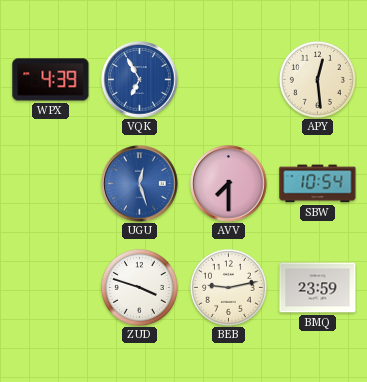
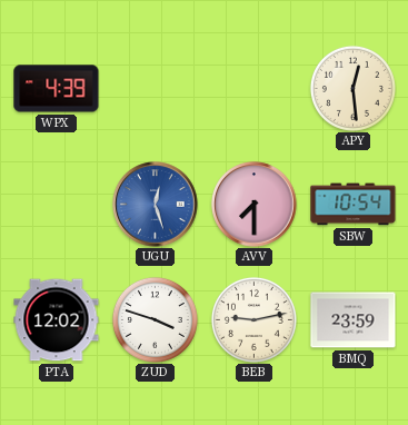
VQK: 6:55 -> none
PTA: none -> 12:02
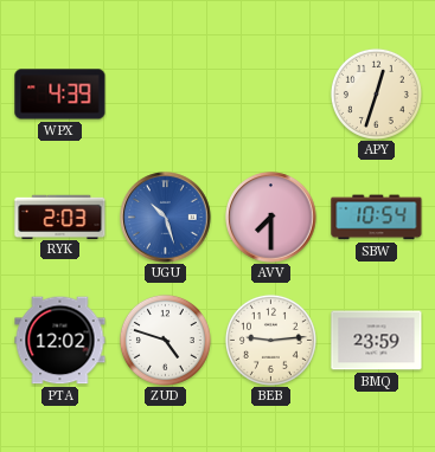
APY: 12:29 -> 12:33
RYK: none -> 2:03
UGU: 12:27 -> 10:27
ZUD: 3:48 -> 4:48
BEB: 9:13 -> 9:14
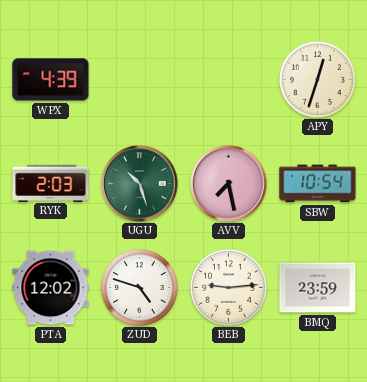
UGU dial: blue -> green
AVV: 7:30 -> 7:28
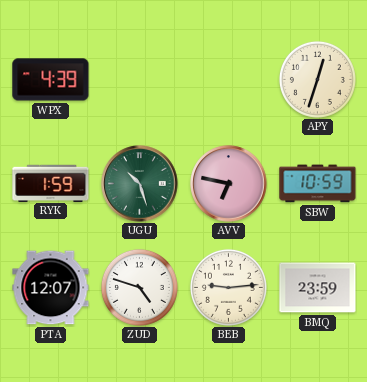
RYK: 2:03 -> 1:59
AVV: 7:28 -> 6:47
SBW: 10:54 -> 10:59
PTA: 12:02 -> 12:07
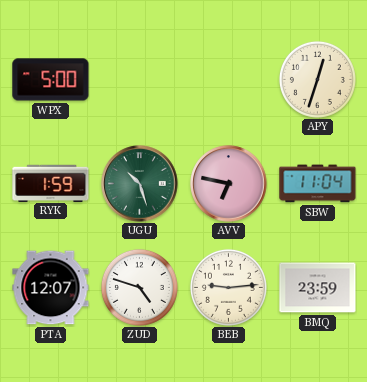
WPX: 4:39 -> 5:00
SBW: 10:59 -> 11:04
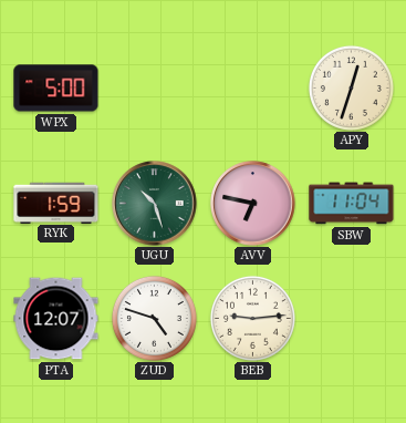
BMQ: 23:59 -> none
